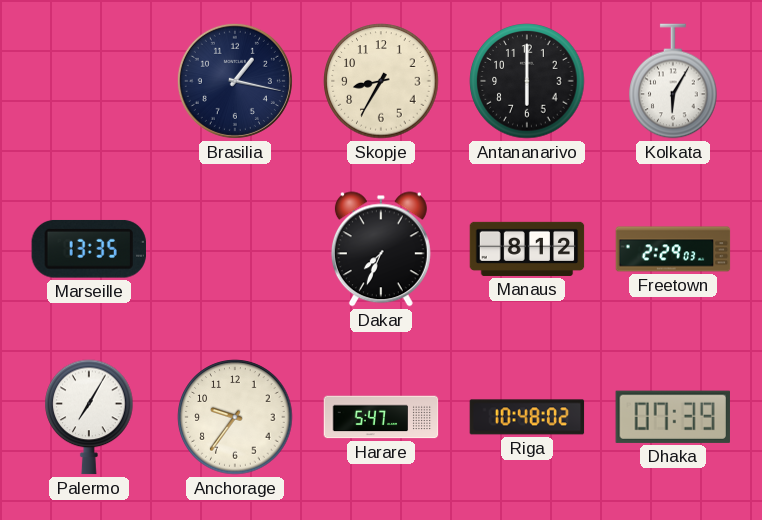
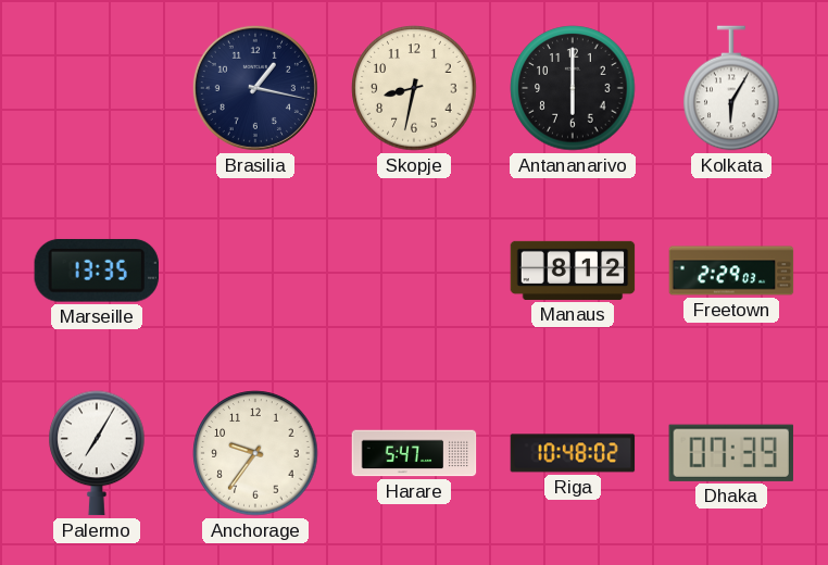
Skopje: 8:35 -> 8:32
Dakar: 7:34 -> none
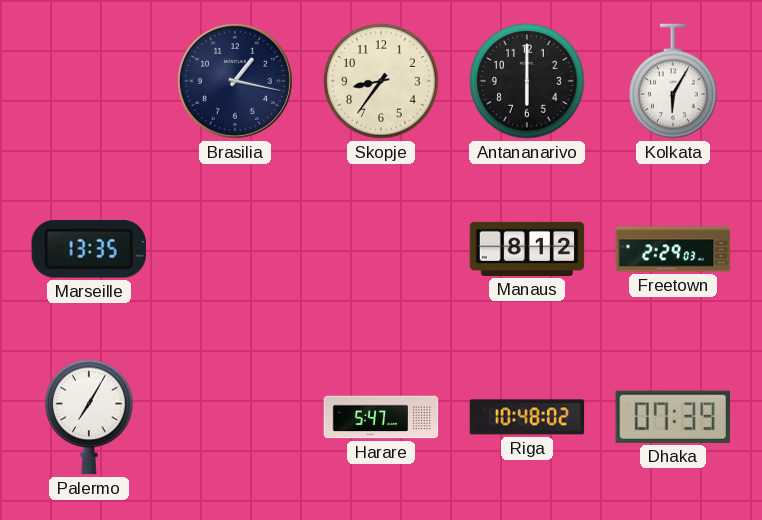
Skopje: 8:32 -> 8:36
Anchorage: 9:36 -> none
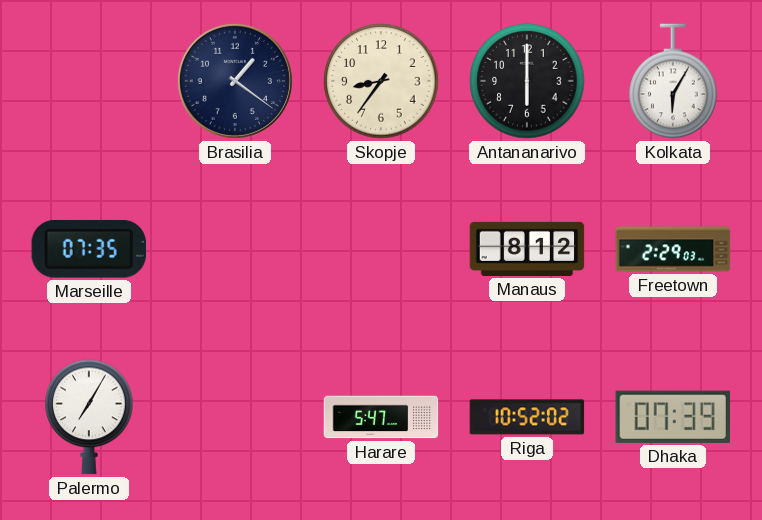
Brasilia: 1:17 -> 1:21
Marseille: 13:35 -> 07:35
Riga: 10:48 -> 10:52
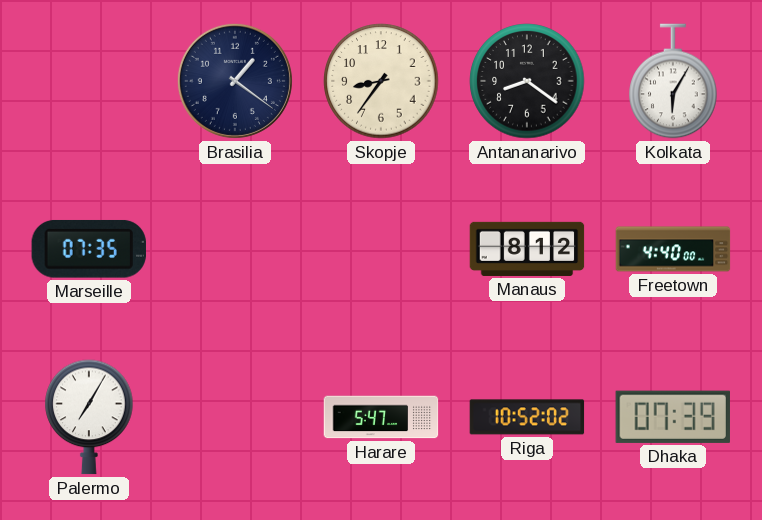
Antananarivo: 6:00 -> 8:21
Freetown: 2:29 -> 4:40
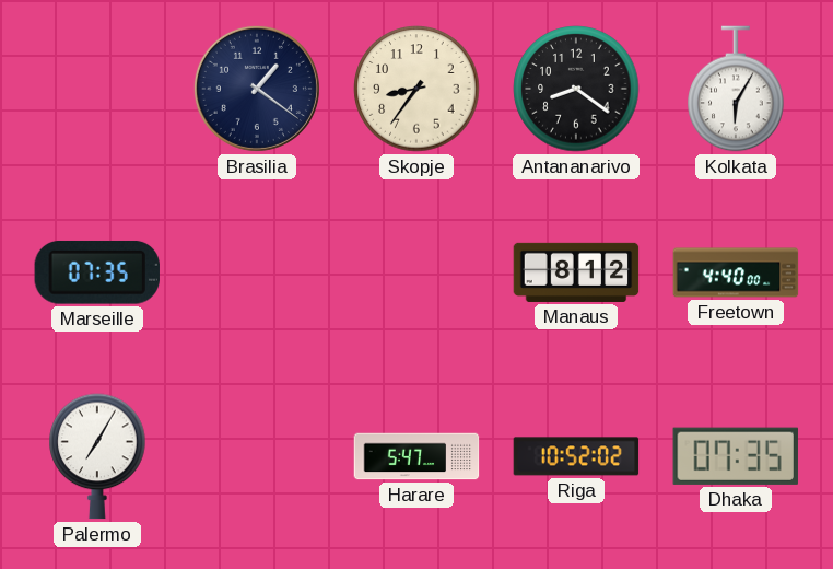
Dhaka: 07:39 -> 07:35
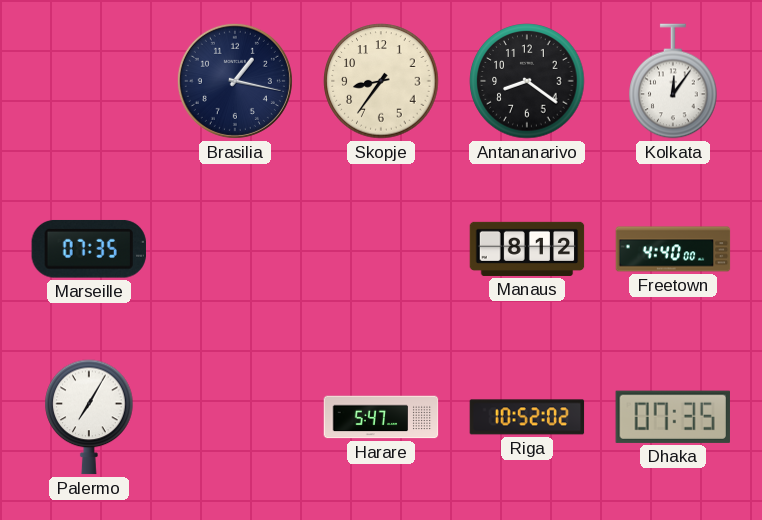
Brasilia: 1:21 -> 1:17
Kolkata: 6:05 -> 12:06
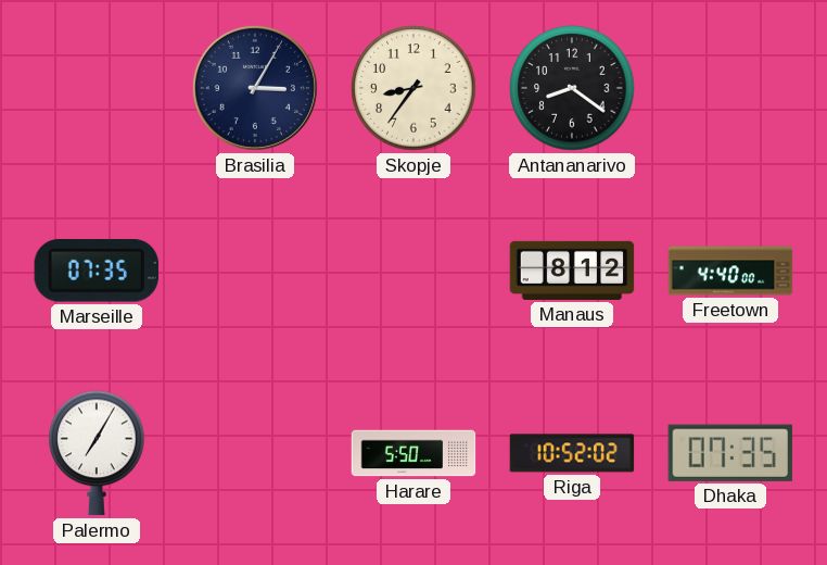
Brasilia: 1:17 -> 3:05
Kolkata: 12:06 -> none
Harare: 5:47 -> 5:50
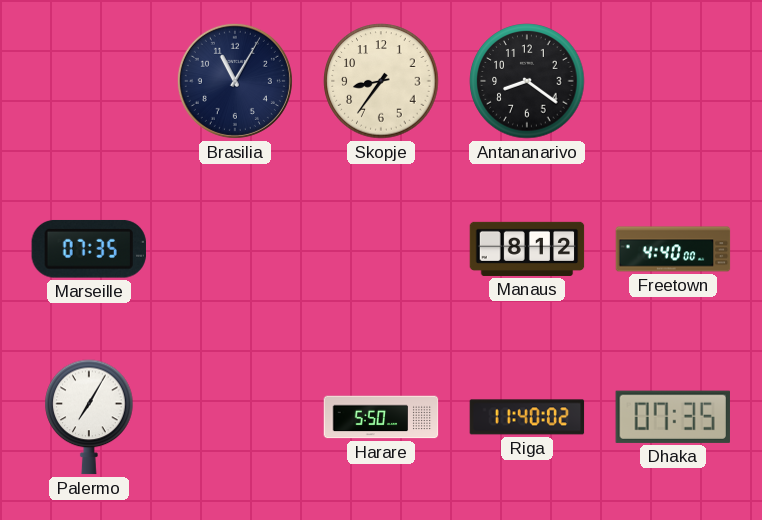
Brasilia: 3:05 -> 11:05
Riga: 10:52 -> 11:40
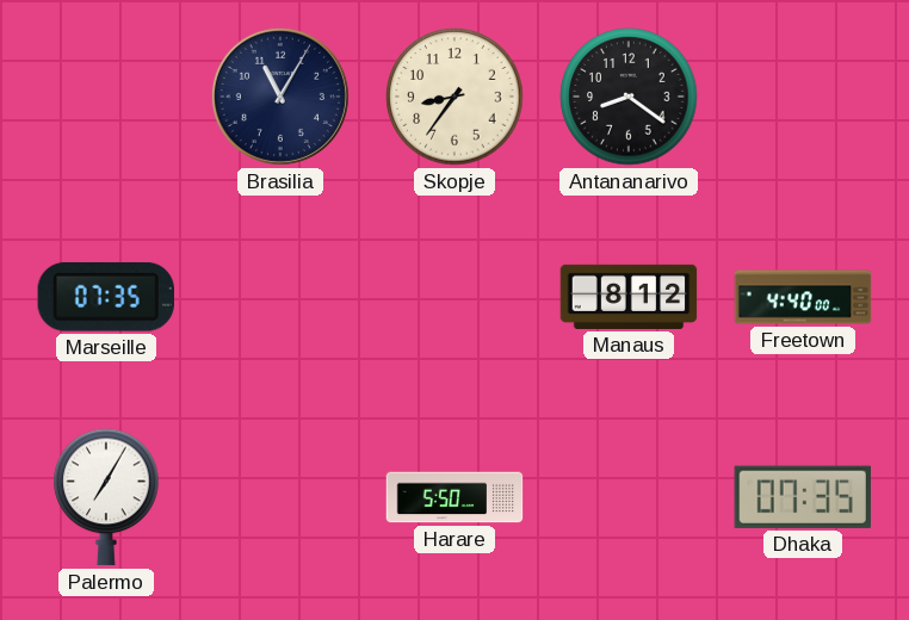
Riga: 11:40 -> none
